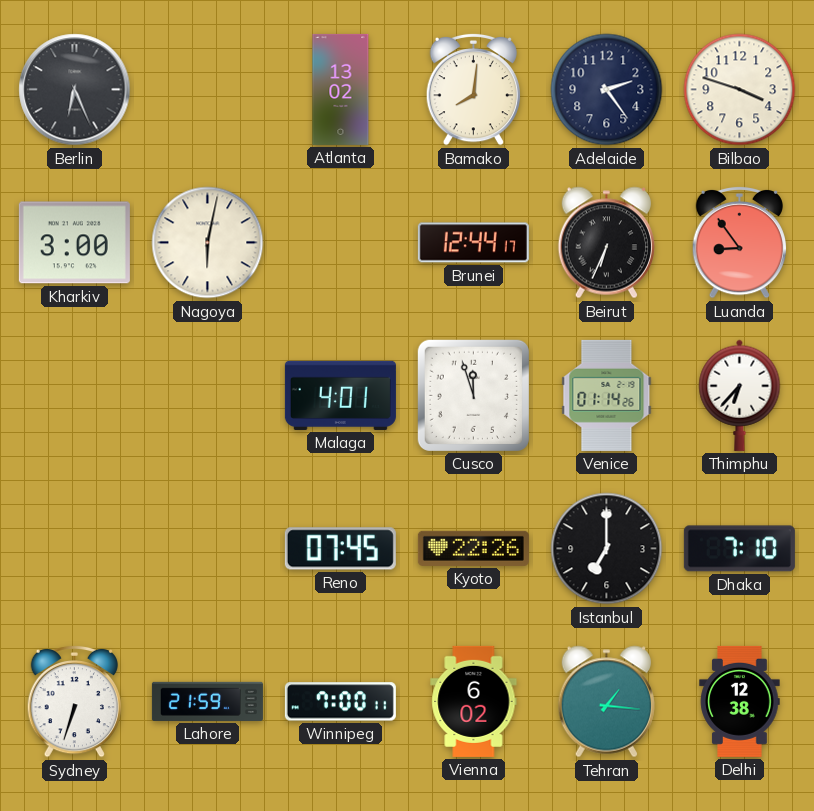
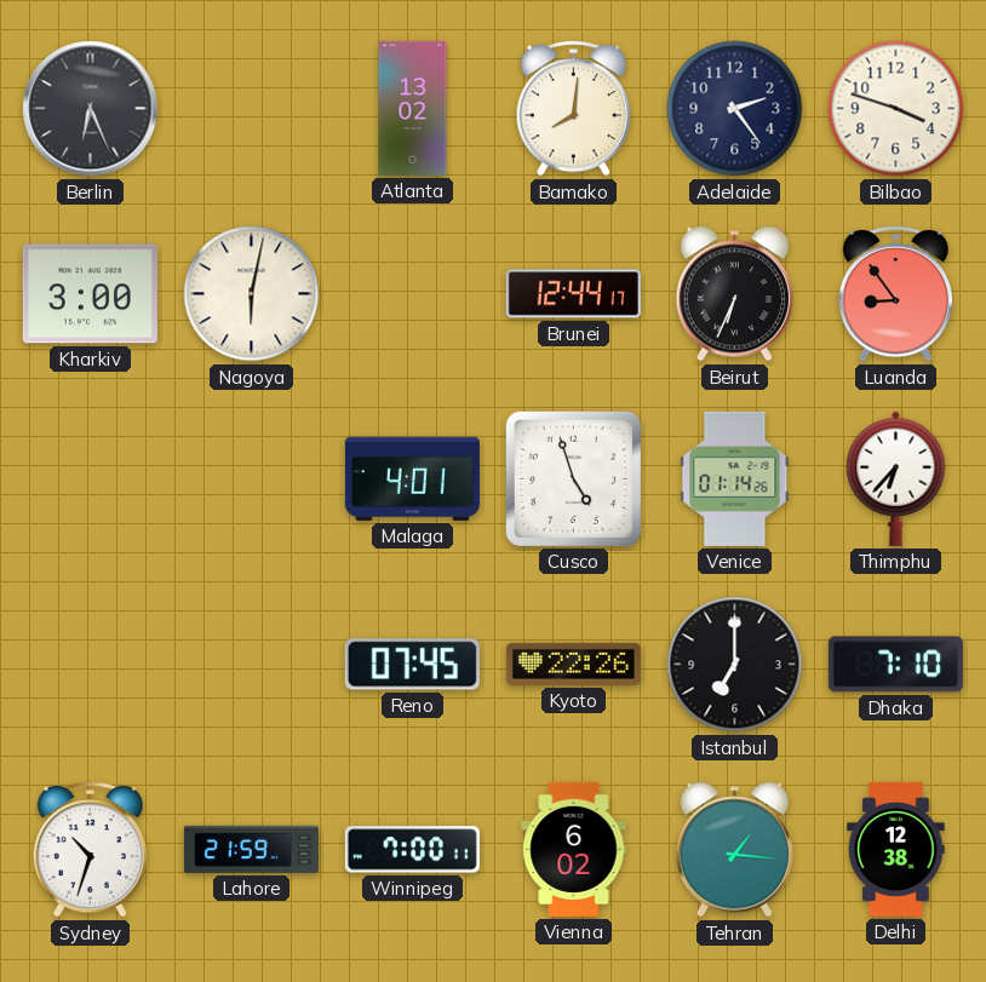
Cusco: 11:57 -> 4:57
Sydney: 6:33 -> 10:33
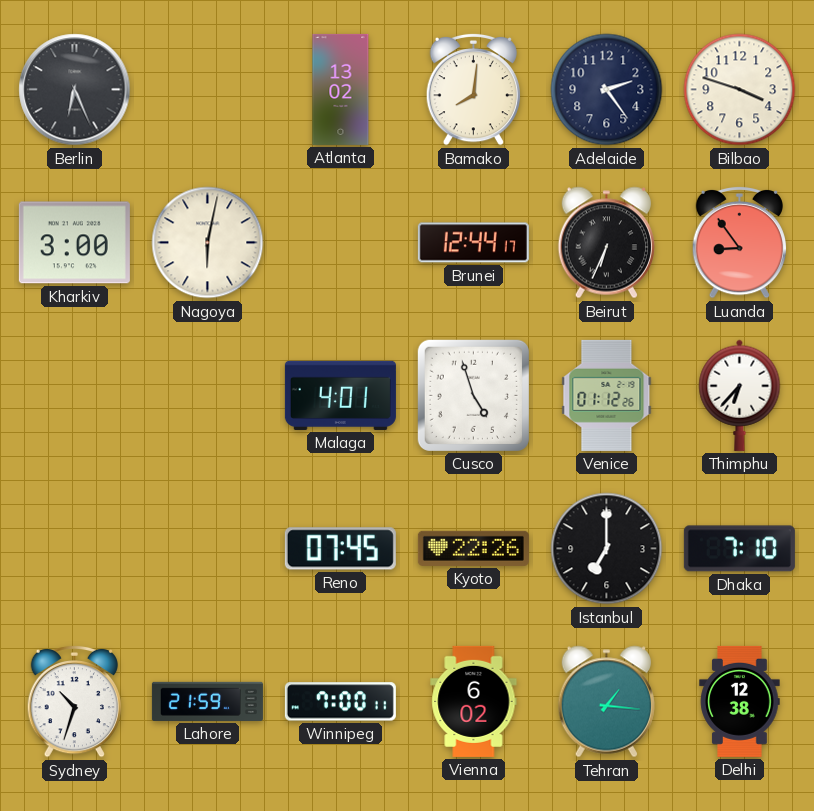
Venice: 01:14 -> 01:12
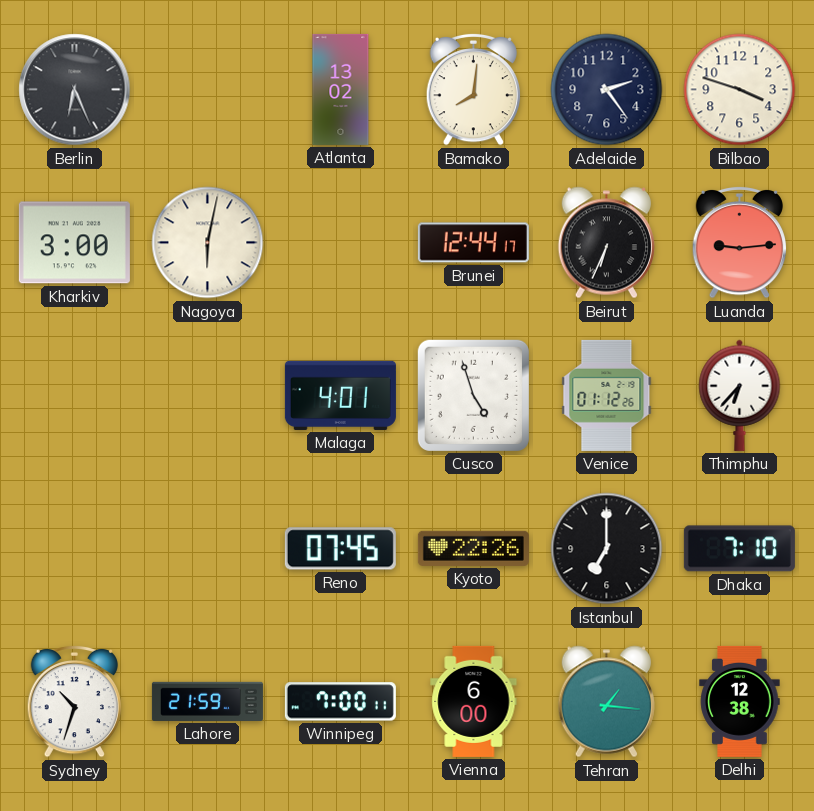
Luanda: 8:54 -> 9:14
Vienna: 6:02 -> 6:00
